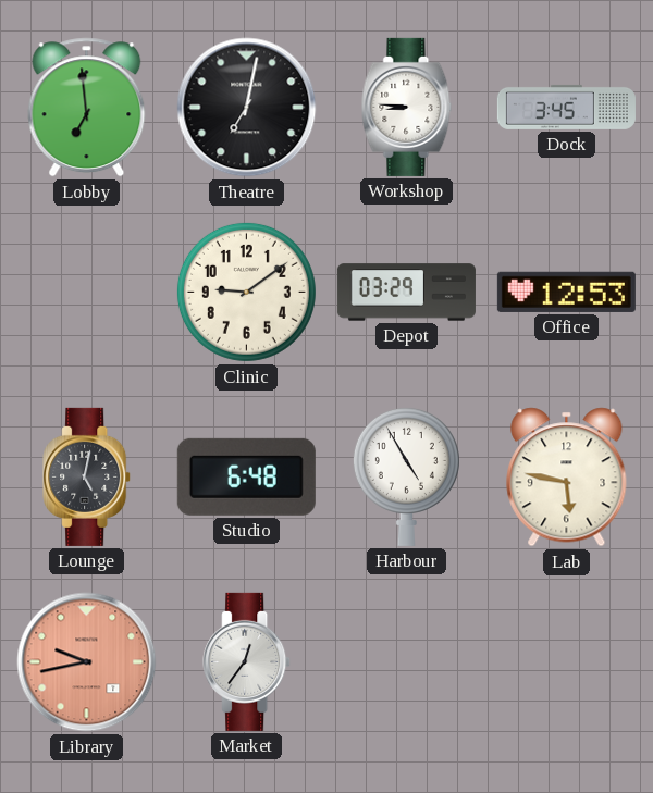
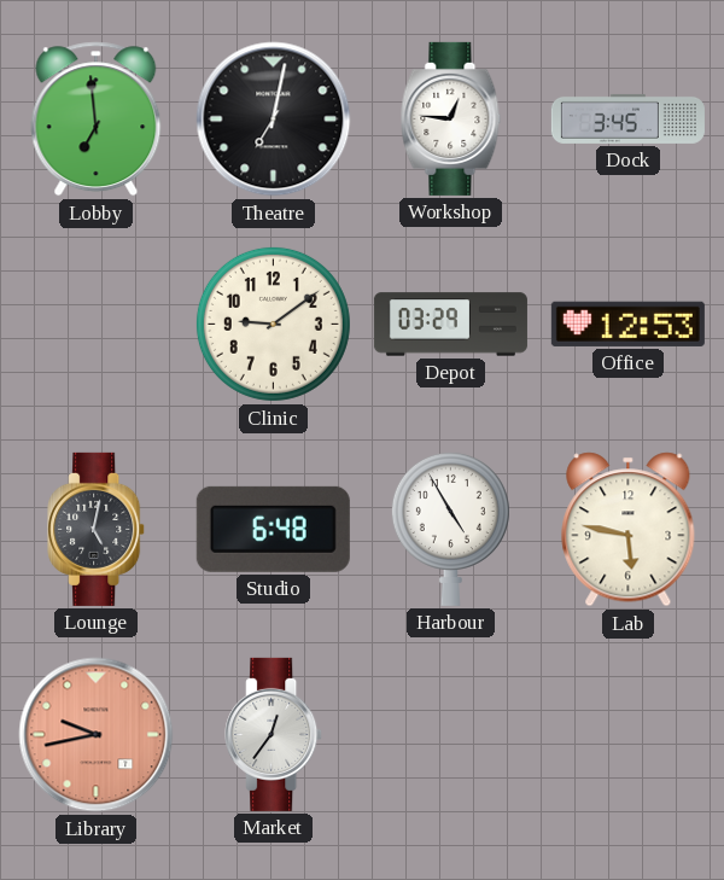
Workshop: 8:46 -> 12:46
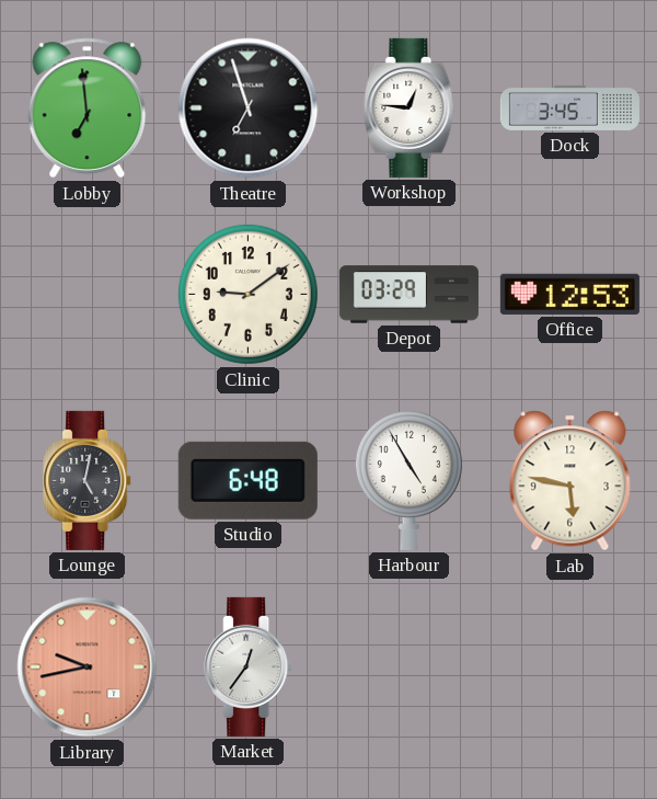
Theatre: 7:02 -> 6:57
